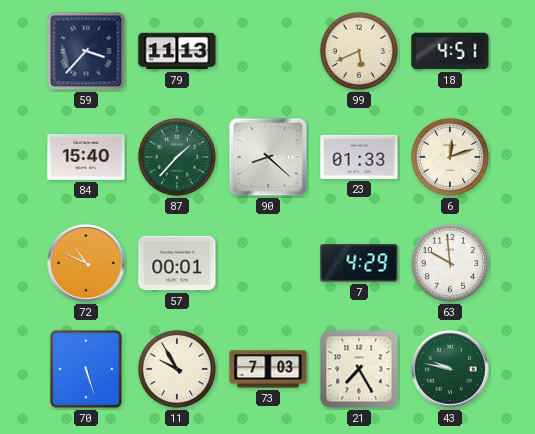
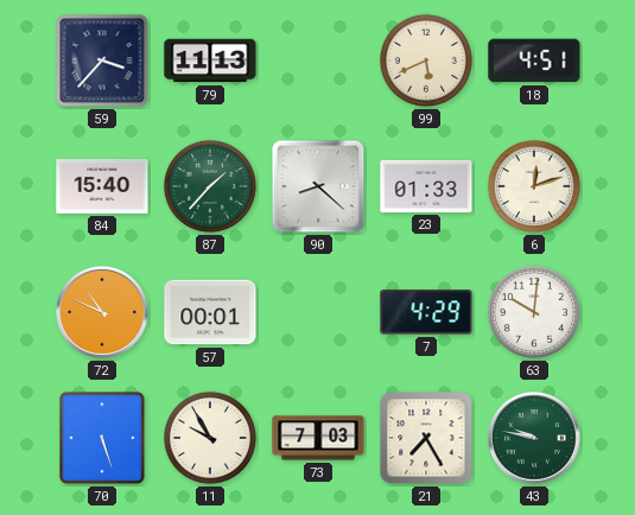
63: 9:59 -> 10:01
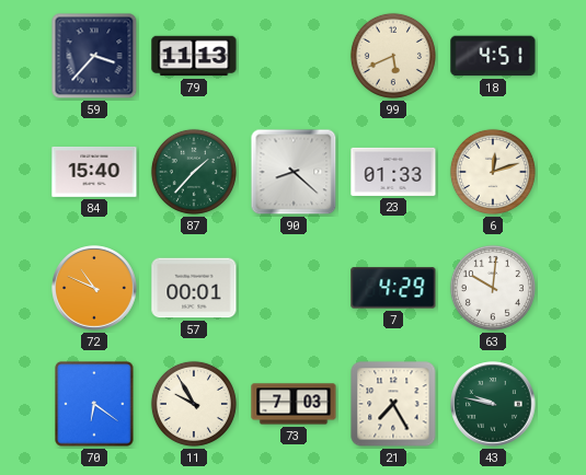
70: 5:27 -> 6:21
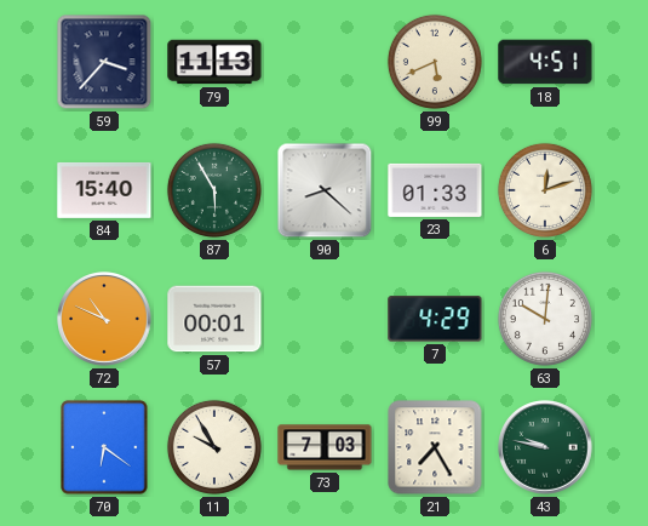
87: 1:37 -> 5:55
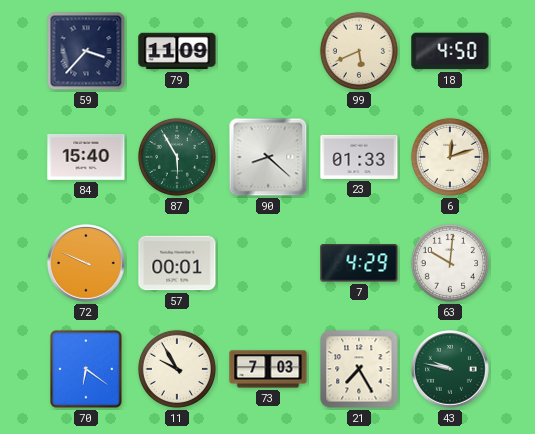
79: 11:13 -> 11:09
18: 4:51 -> 4:50
72: 10:49 -> 9:49
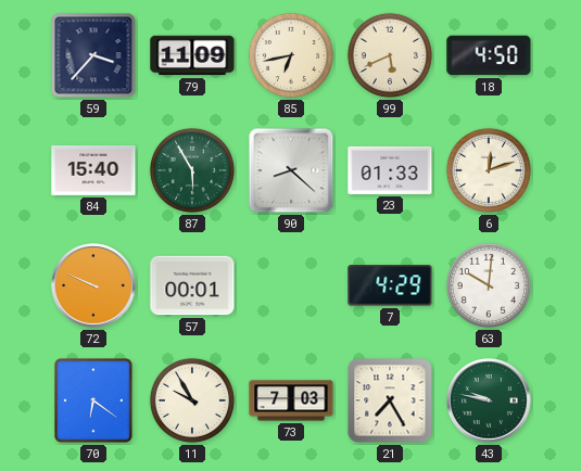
85: none -> 6:43
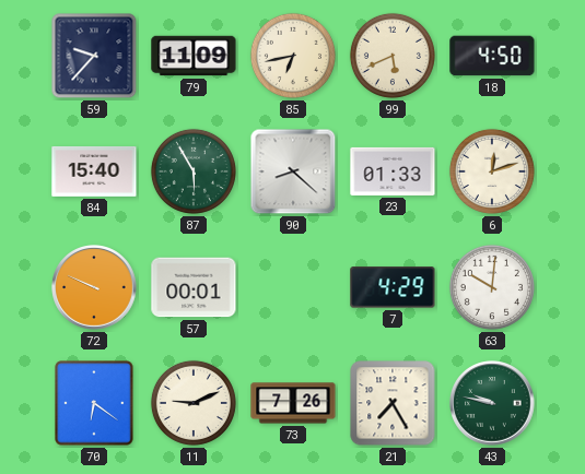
59: 3:37 -> 9:37
11: 9:55 -> 9:11
73: 7:03 -> 7:26
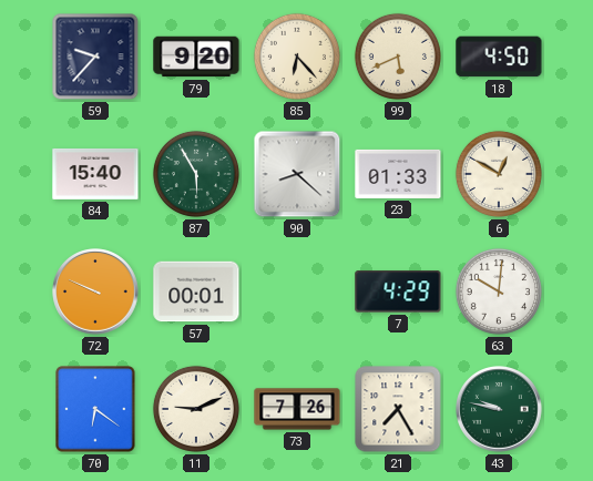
79: 11:09 -> 9:20
85: 6:43 -> 6:23
6: 12:12 -> 12:50
